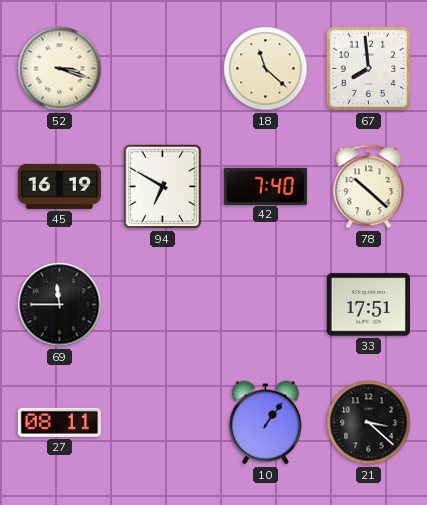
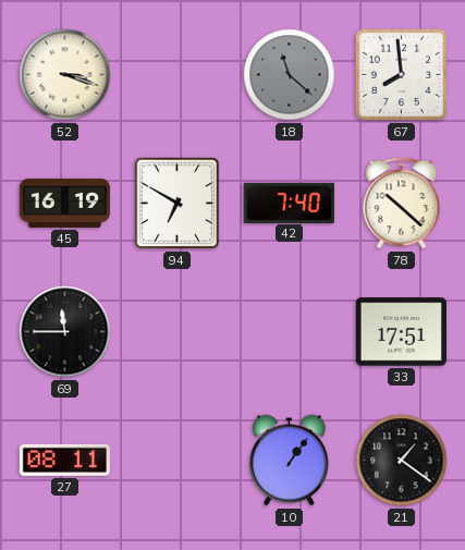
18 dial: cream -> grey
21: 3:22 -> 1:21
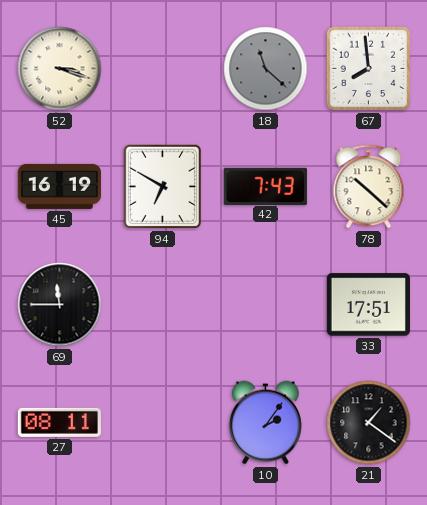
42: 7:40 -> 7:43
10: 1:06 -> 2:06
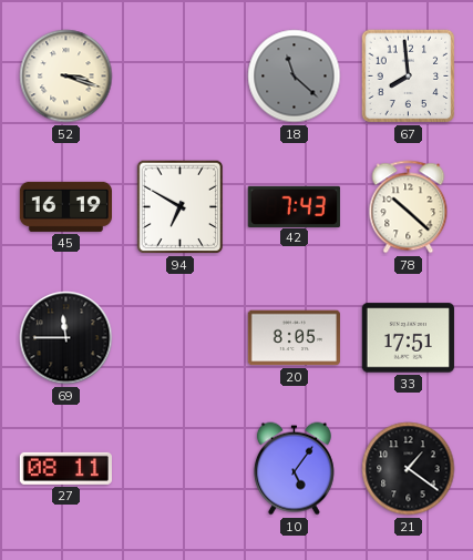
20: none -> 8:05
10: 2:06 -> 5:06
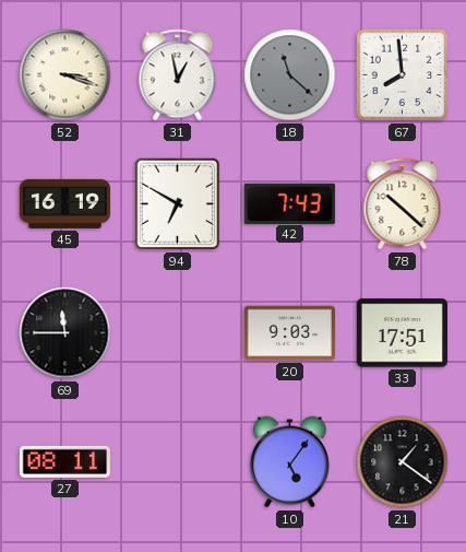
31: none -> 12:58
20: 8:05 -> 9:03
